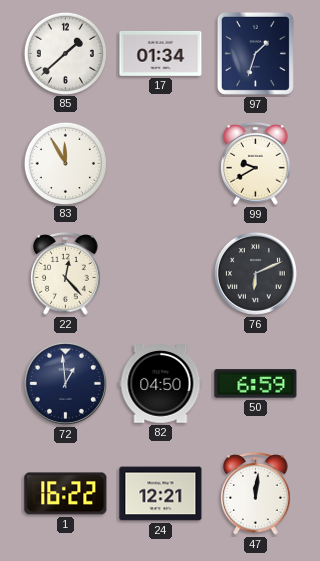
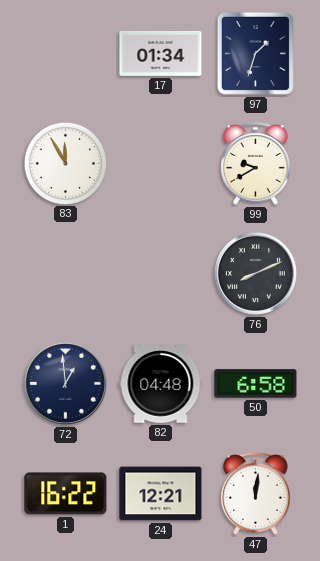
85: 1:38 -> none
22: 12:23 -> none
76: 6:11 -> 8:11
82: 04:50 -> 04:48
50: 6:59 -> 6:58
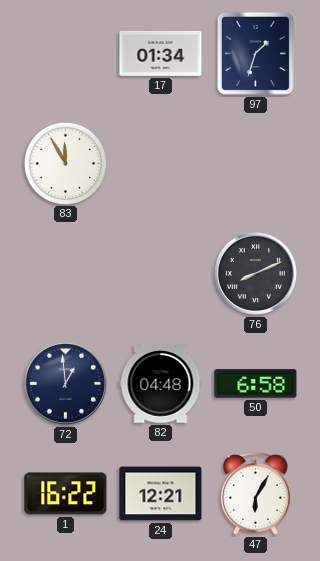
99: 9:40 -> none
47: 12:01 -> 6:05
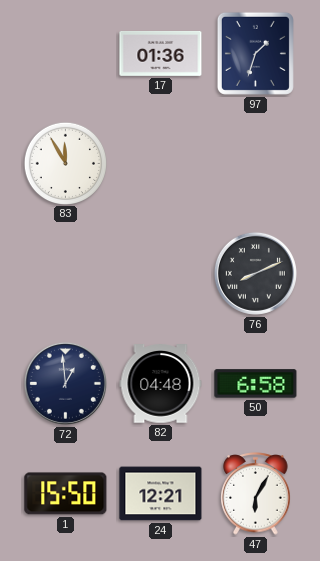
17: 01:34 -> 01:36
1: 16:22 -> 15:50
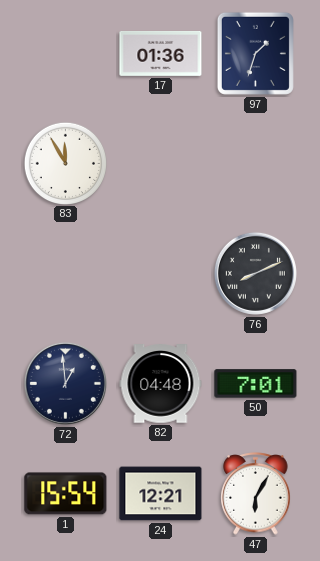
50: 6:58 -> 7:01
1: 15:50 -> 15:54
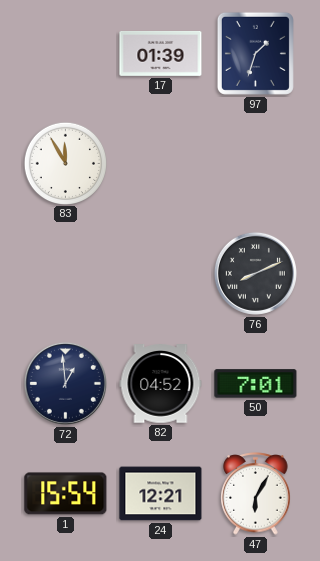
17: 01:36 -> 01:39
82: 04:48 -> 04:52
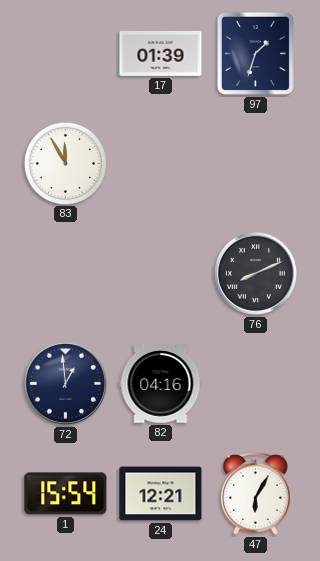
82: 04:52 -> 04:16
50: 7:01 -> none
